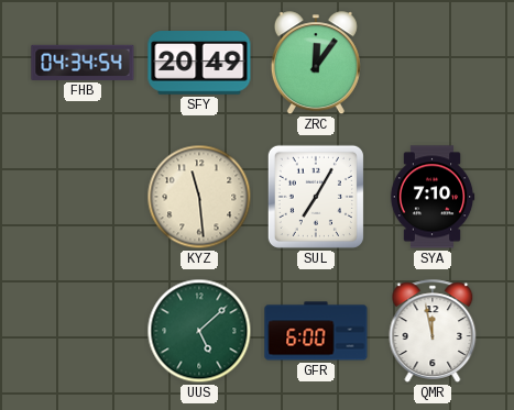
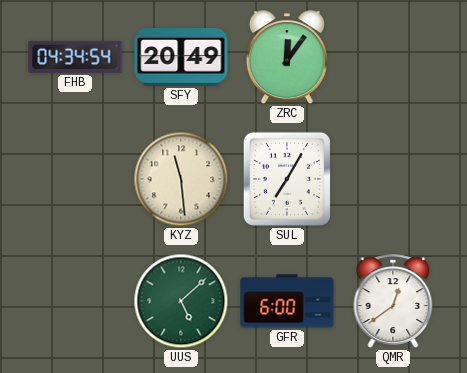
SYA: 7:10 -> none
QMR: 11:58 -> 12:39
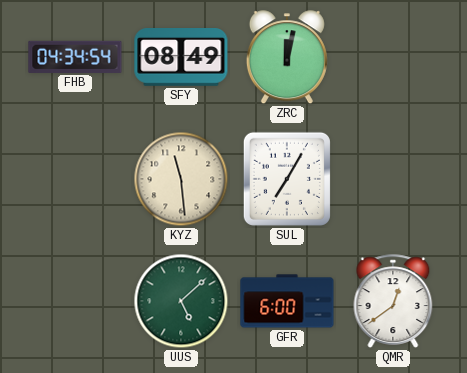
SFY: 20:49 -> 08:49
ZRC: 12:06 -> 12:02
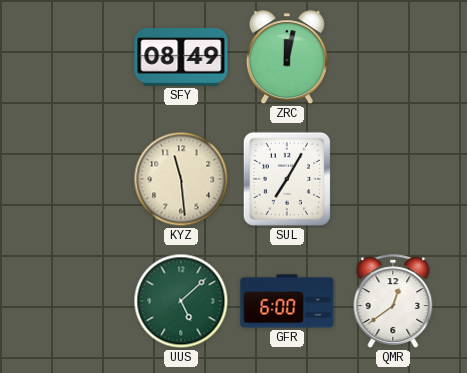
FHB: 04:34 -> none
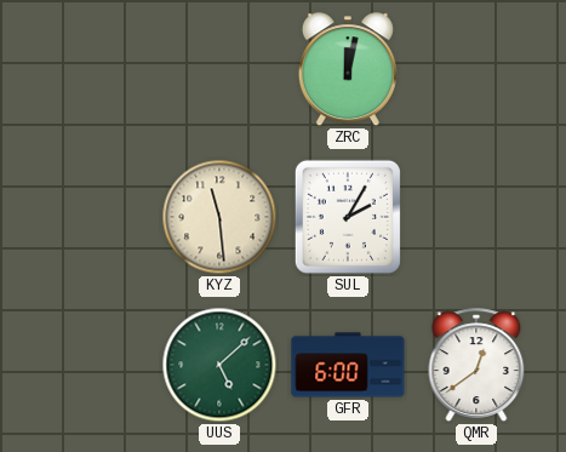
SFY: 08:49 -> none
SUL: 7:05 -> 2:05
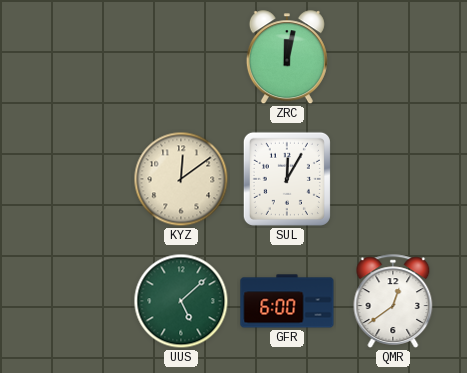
KYZ: 11:29 -> 12:09
SUL: 2:05 -> 12:05
